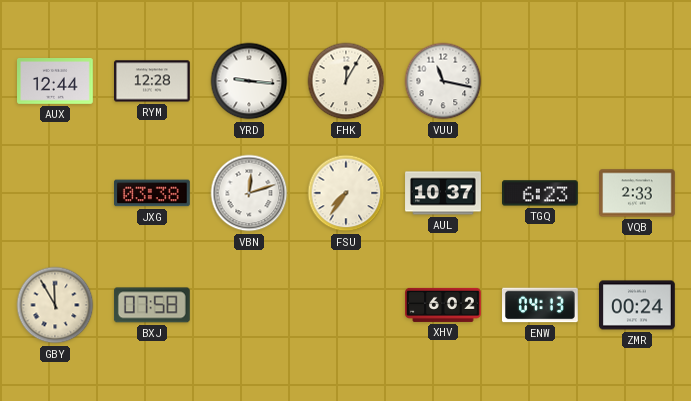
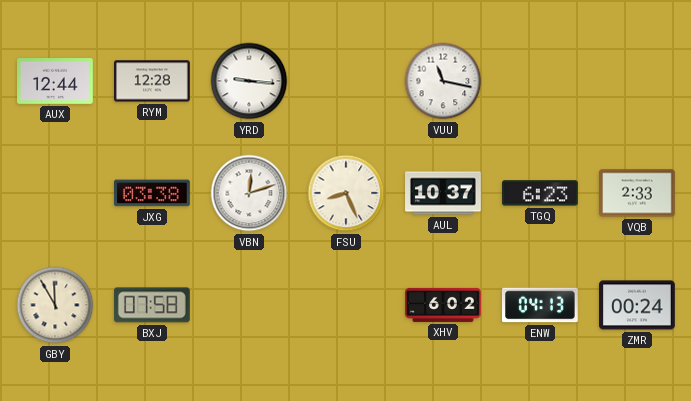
FHK: 12:05 -> none
FSU: 7:36 -> 8:26
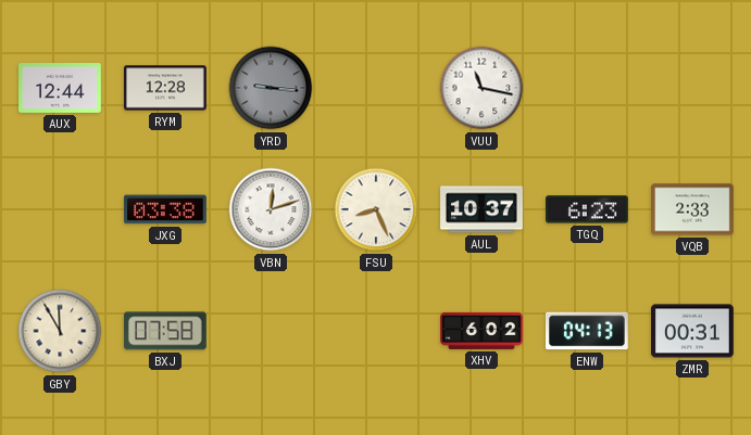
YRD dial: white -> grey
ZMR: 00:24 -> 00:31
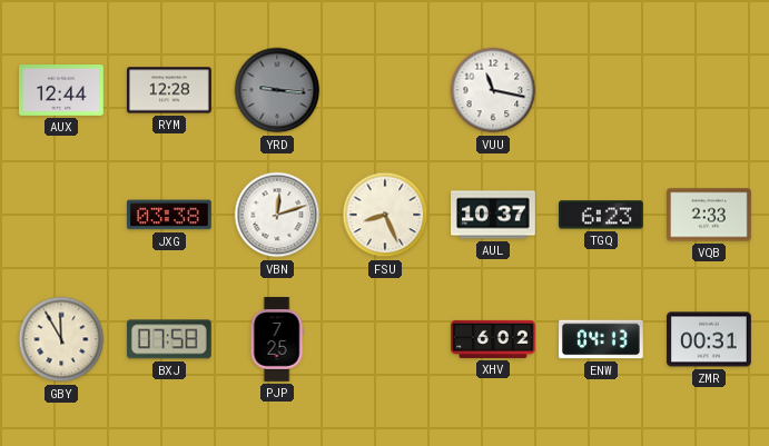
PJP: none -> 7:25
